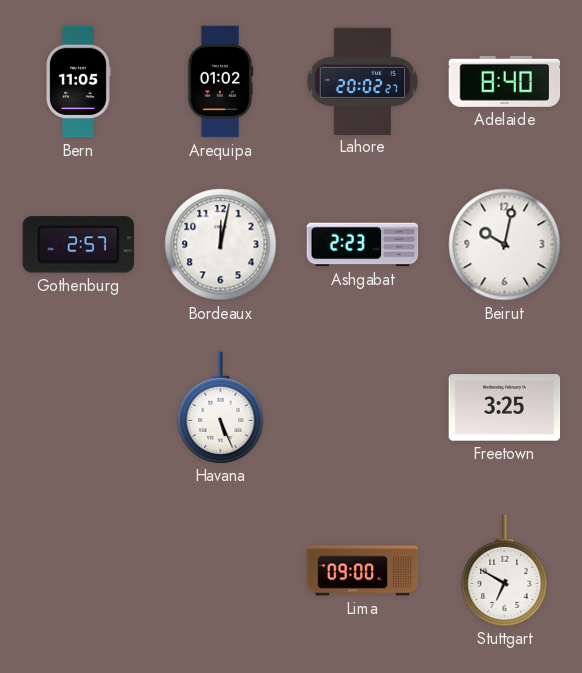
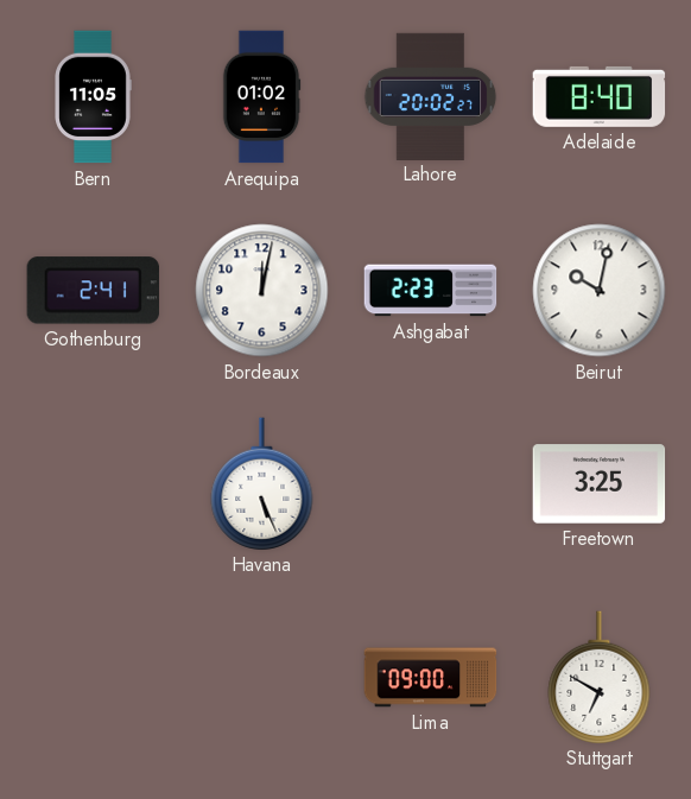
Gothenburg: 2:57 -> 2:41
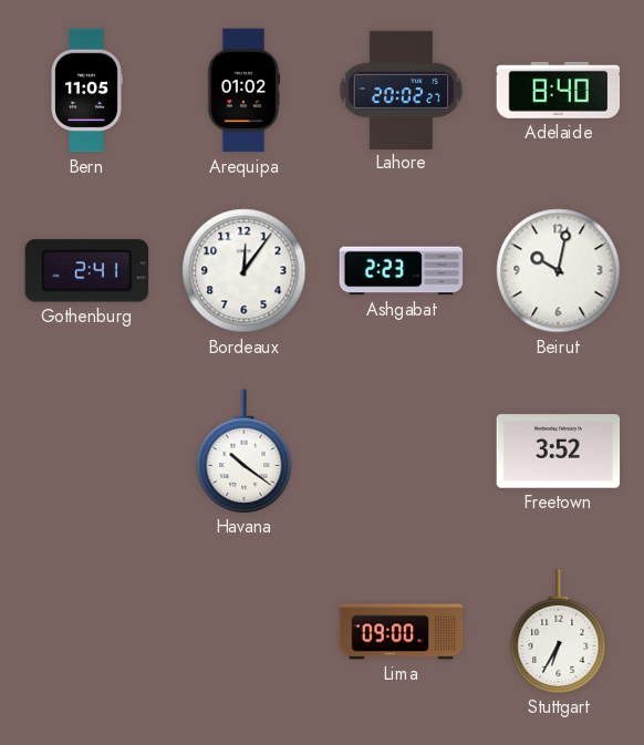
Bordeaux: 12:02 -> 12:06
Havana: 5:26 -> 10:21
Freetown: 3:25 -> 3:52
Stuttgart: 6:50 -> 6:35
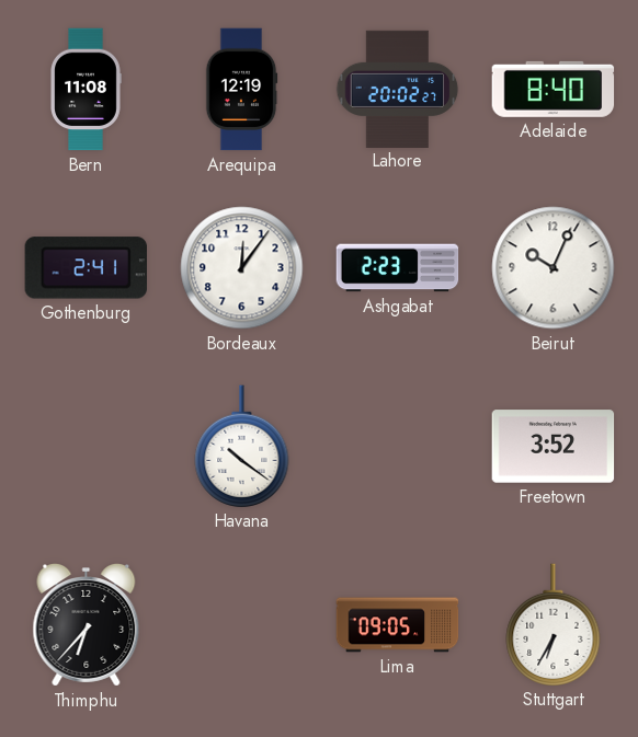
Bern: 11:05 -> 11:08
Arequipa: 01:02 -> 12:19
Beirut: 10:02 -> 10:04
Thimphu: none -> 6:37
Lima: 09:00 -> 09:05
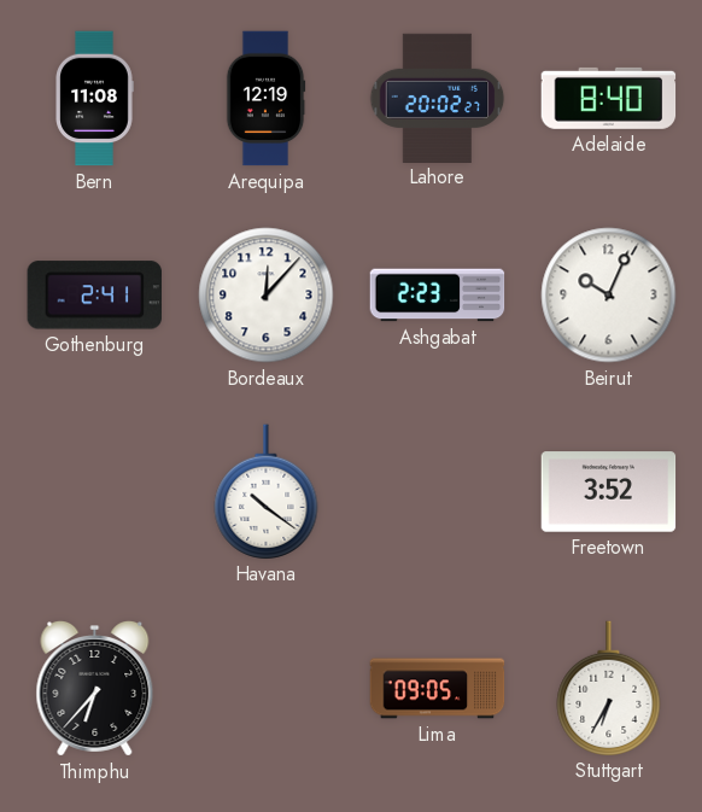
Bordeaux: 12:06 -> 12:07
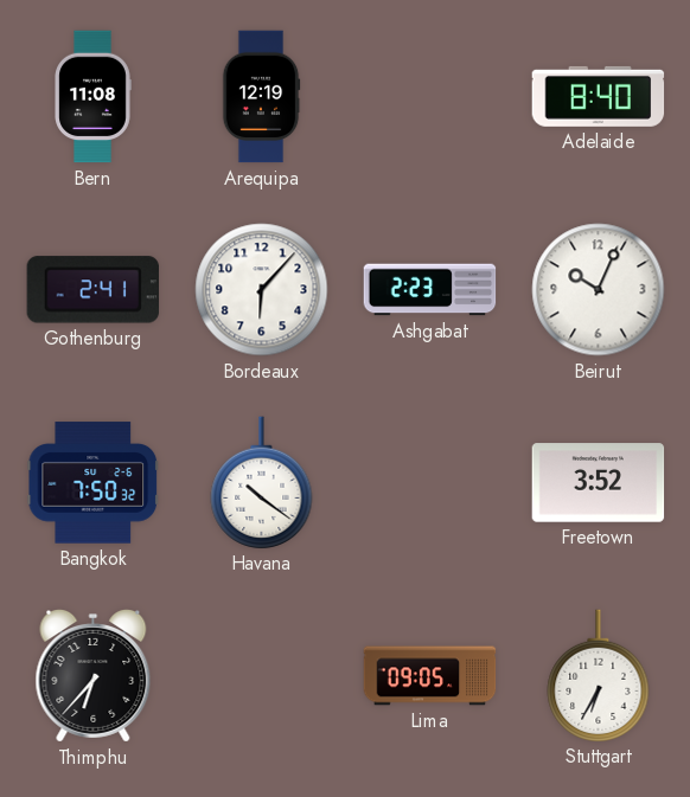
Lahore: 20:02 -> none
Bordeaux: 12:07 -> 6:07
Bangkok: none -> 7:50
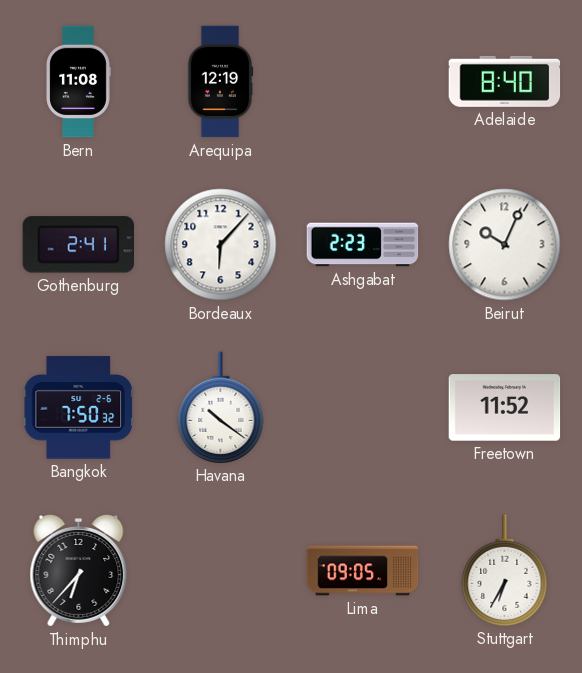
Freetown: 3:52 -> 11:52
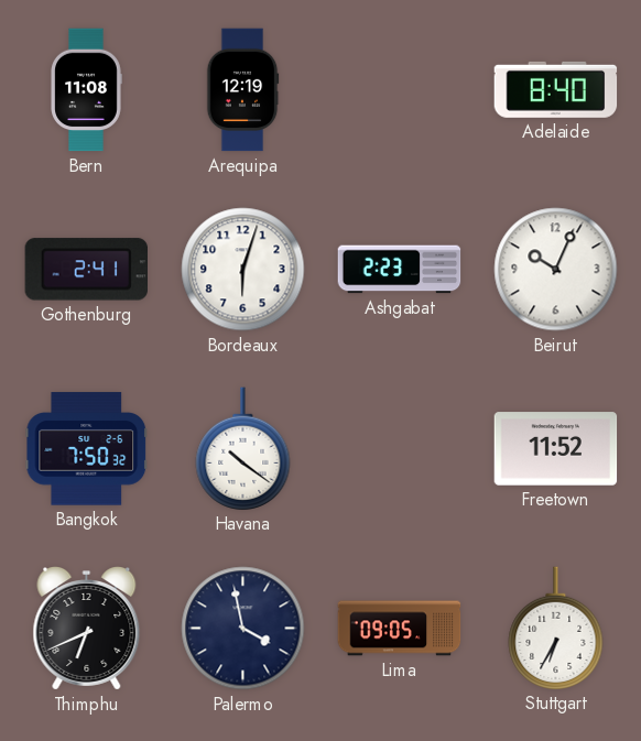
Bordeaux: 6:07 -> 6:03
Thimphu: 6:37 -> 6:41
Palermo: none -> 3:58
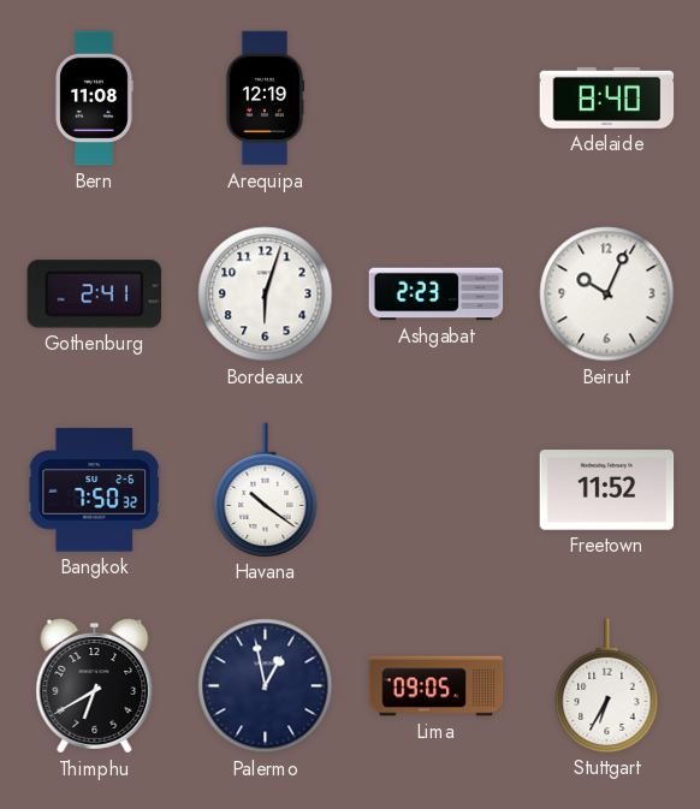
Thimphu: 6:41 -> 6:40
Palermo: 3:58 -> 12:58
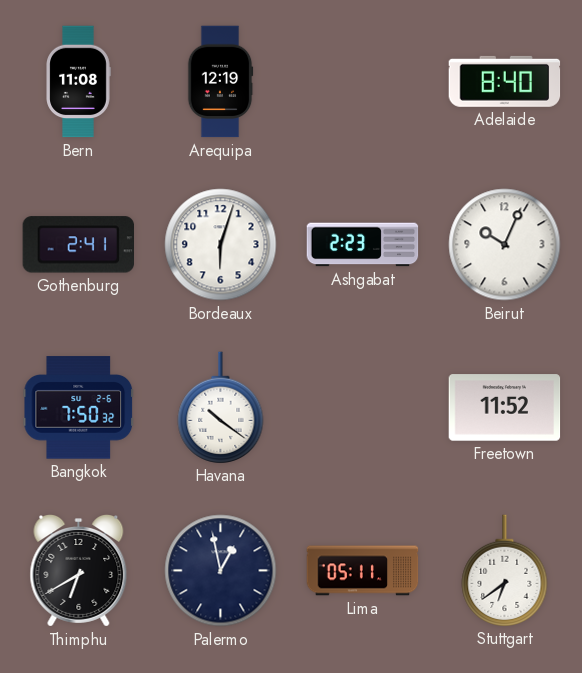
Lima: 09:05 -> 05:11
Stuttgart: 6:35 -> 6:39
